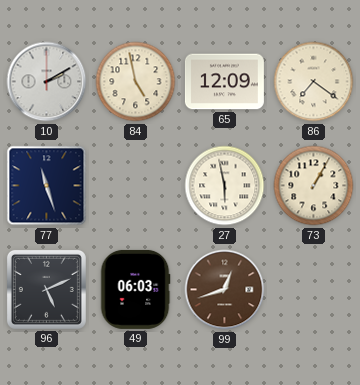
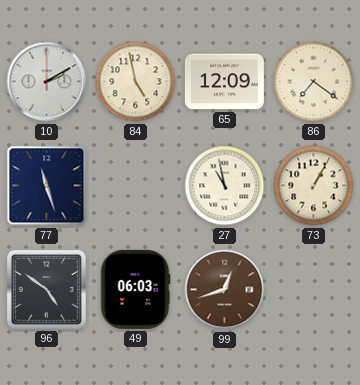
27: 5:58 -> 10:58
96: 5:11 -> 4:51
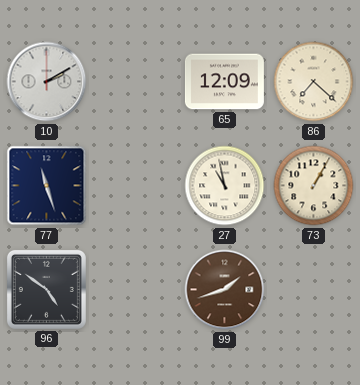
84: 4:58 -> none
86: 7:21 -> 7:22
49: 06:03 -> none
99: 12:42 -> 1:42
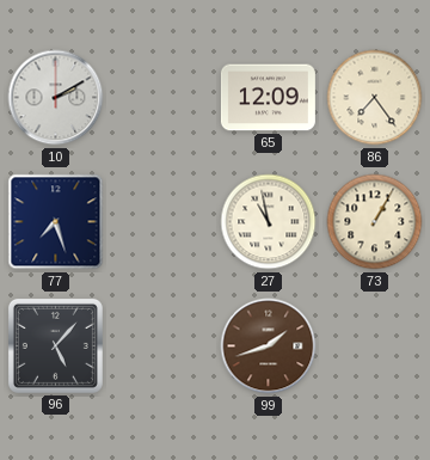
86: 7:22 -> 7:24
77: 11:27 -> 7:27
96: 4:51 -> 5:07
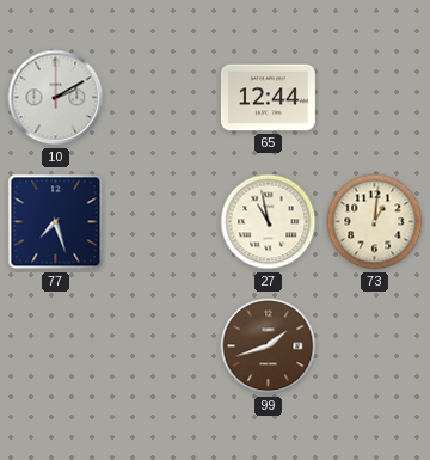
65: 12:09 -> 12:44
86: 7:24 -> none
73: 1:05 -> 1:01
96: 5:07 -> none
